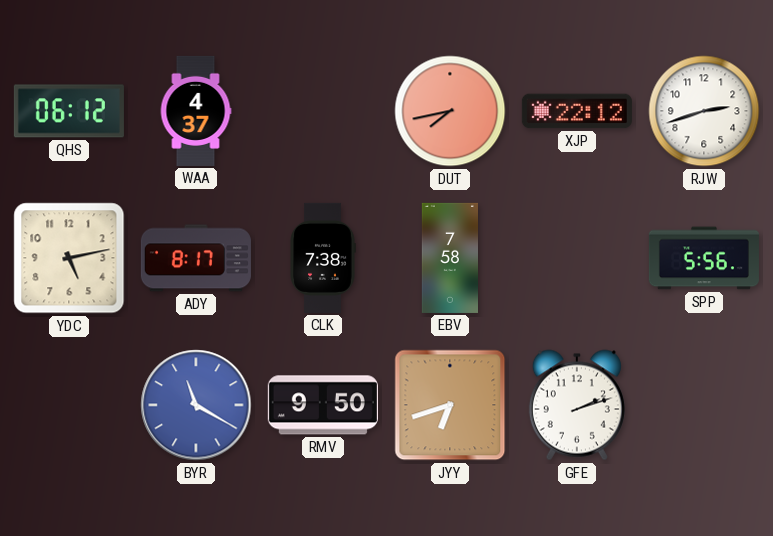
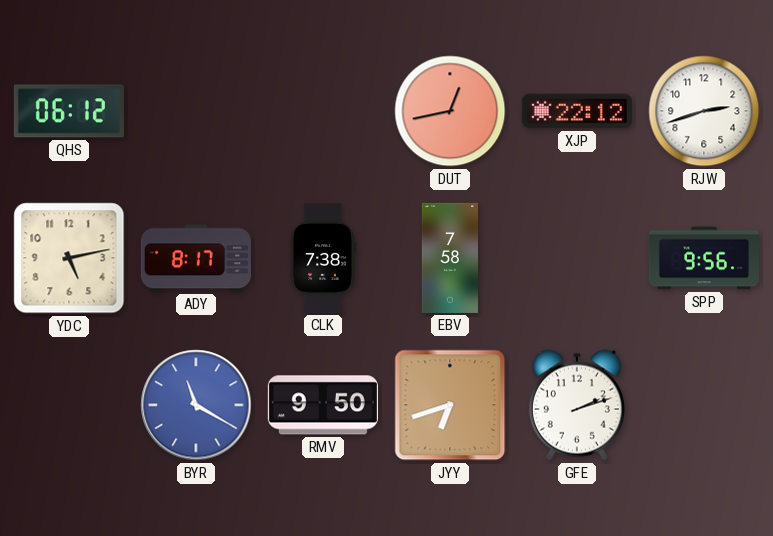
WAA: 4:37 -> none
DUT: 7:43 -> 12:43
SPP: 5:56 -> 9:56
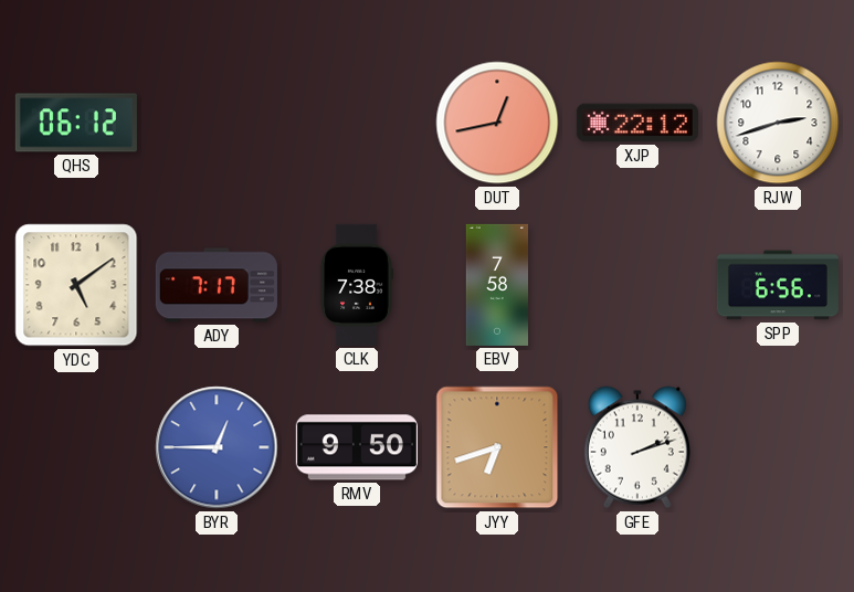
YDC: 5:13 -> 5:09
ADY: 8:17 -> 7:17
SPP: 9:56 -> 6:56
BYR: 11:20 -> 12:45
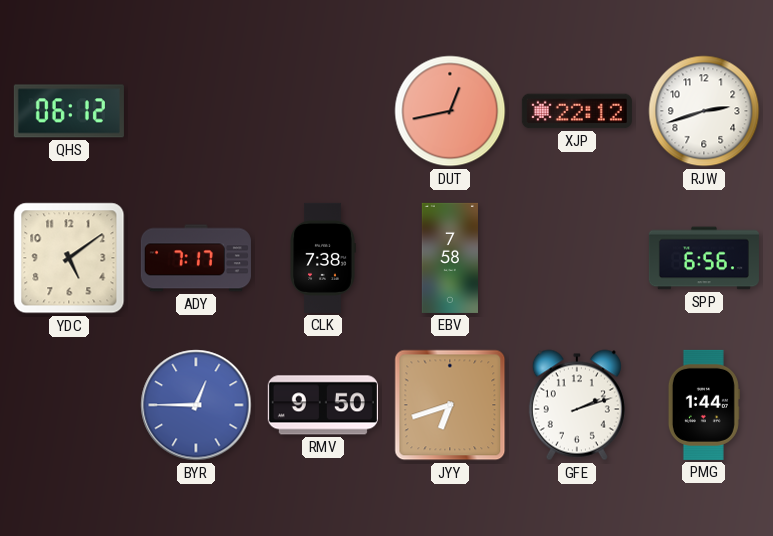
PMG: none -> 1:44
